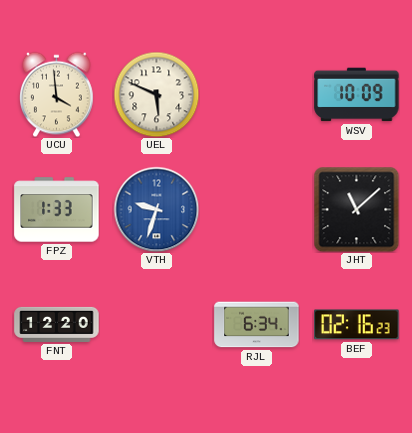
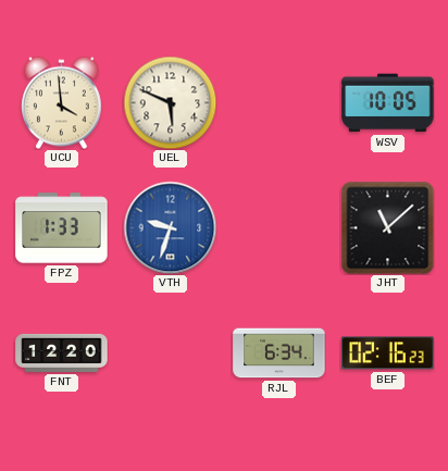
WSV: 10:09 -> 10:05
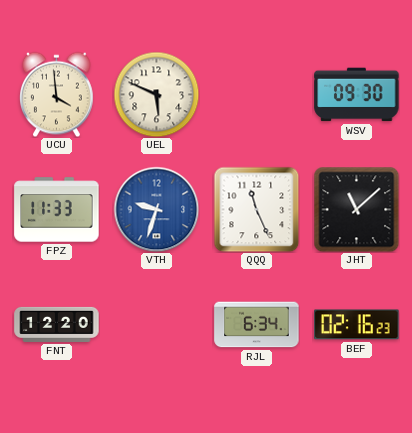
WSV: 10:05 -> 09:30
FPZ: 1:33 -> 11:33
QQQ: none -> 11:26
